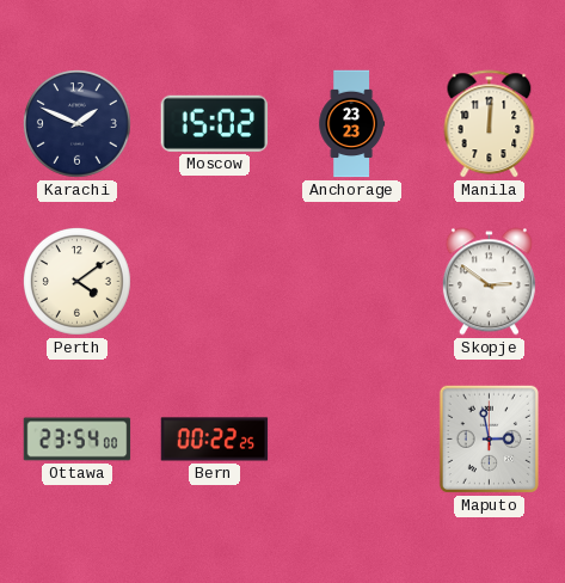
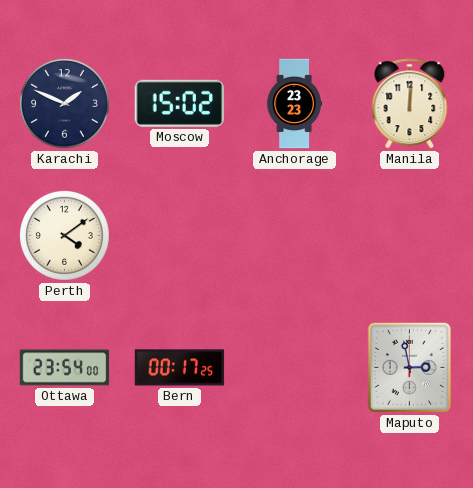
Skopje: 2:51 -> none
Bern: 00:22 -> 00:17
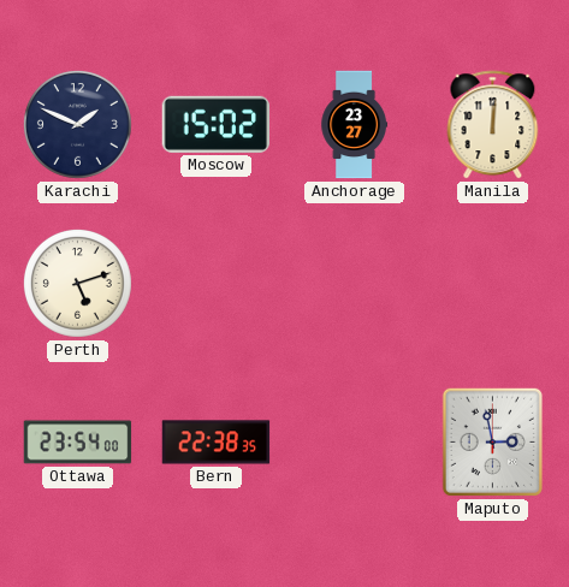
Anchorage: 23:23 -> 23:27
Perth: 4:09 -> 5:12
Bern: 00:17 -> 22:38
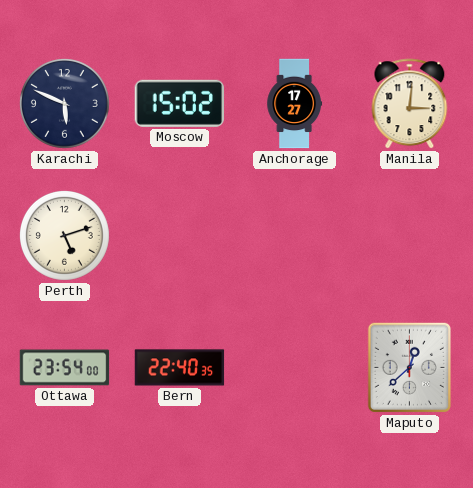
Karachi: 1:49 -> 5:49
Anchorage: 23:27 -> 17:27
Manila: 12:01 -> 3:01
Bern: 22:38 -> 22:40
Maputo: 2:58 -> 12:38
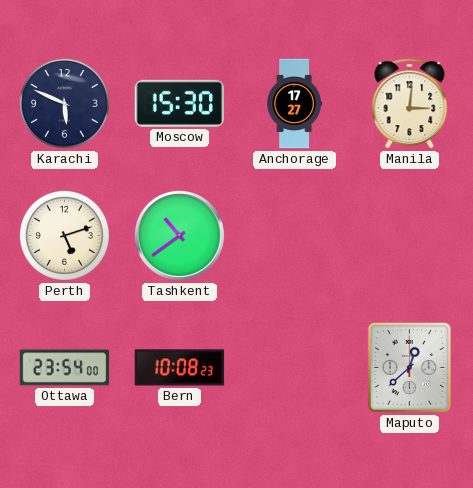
Moscow: 15:02 -> 15:30
Tashkent: none -> 10:39
Bern: 22:40 -> 10:08
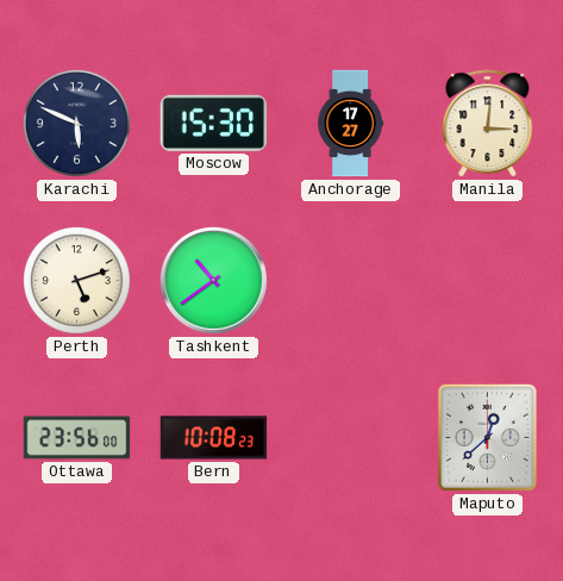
Ottawa: 23:54 -> 23:56
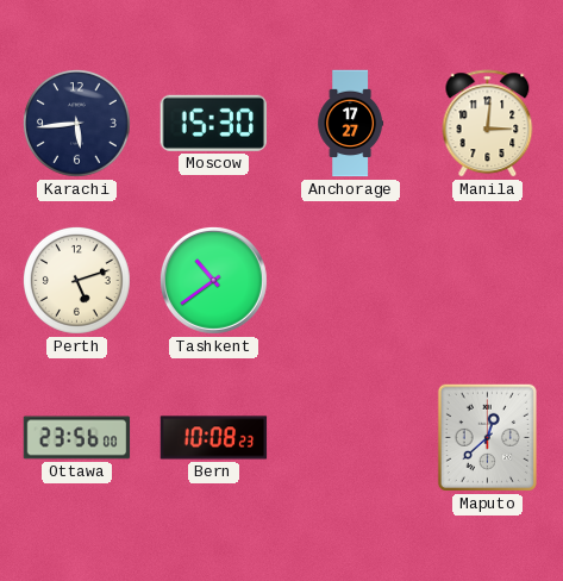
Karachi: 5:49 -> 5:44
